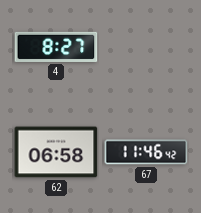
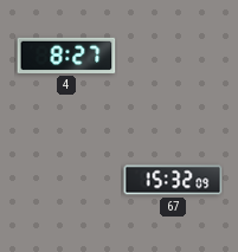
62: 06:58 -> none
67: 11:46 -> 15:32
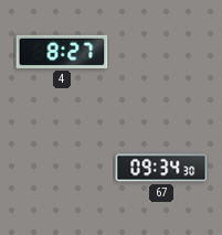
67: 15:32 -> 09:34
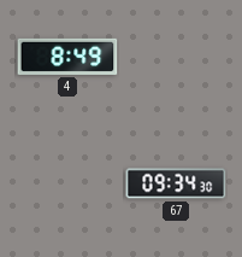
4: 8:27 -> 8:49
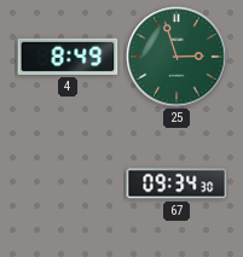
25: none -> 2:57
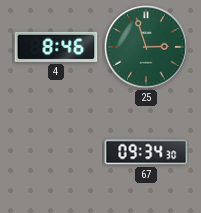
4: 8:49 -> 8:46
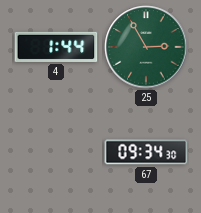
4: 8:46 -> 1:44
25: 2:57 -> 2:55
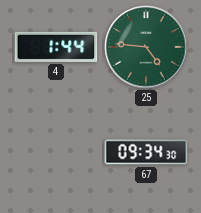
25: 2:55 -> 4:46
